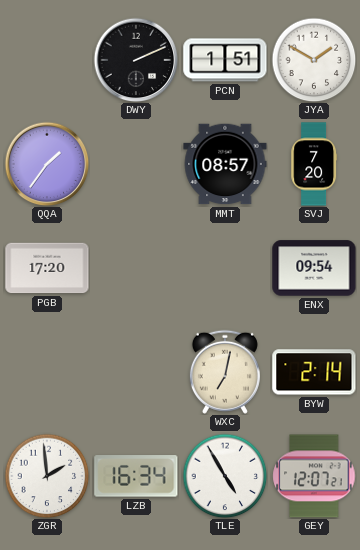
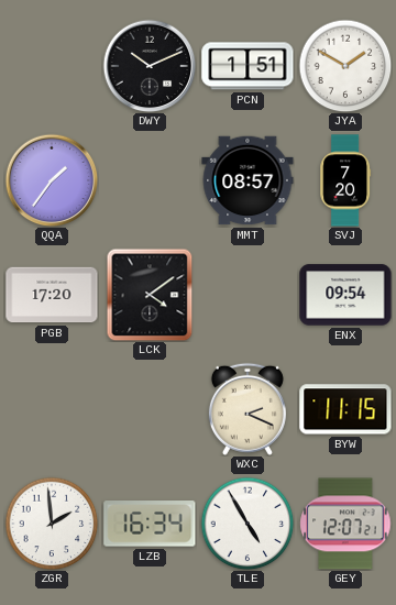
DWY: 2:11 -> 10:11
LCK: none -> 4:09
WXC: 7:02 -> 2:19
BYW: 2:14 -> 11:15
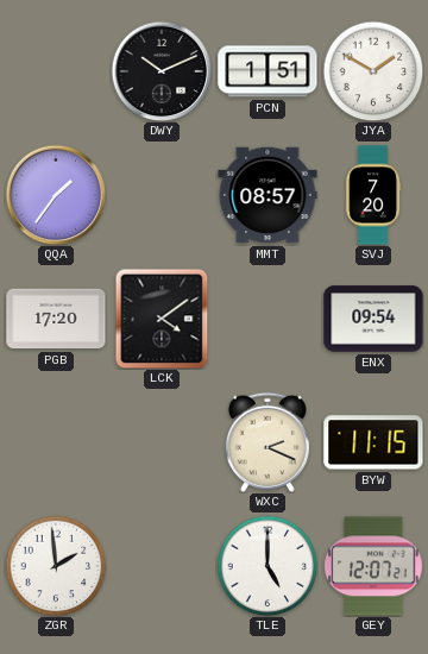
LZB: 16:34 -> none
TLE: 4:55 -> 5:00
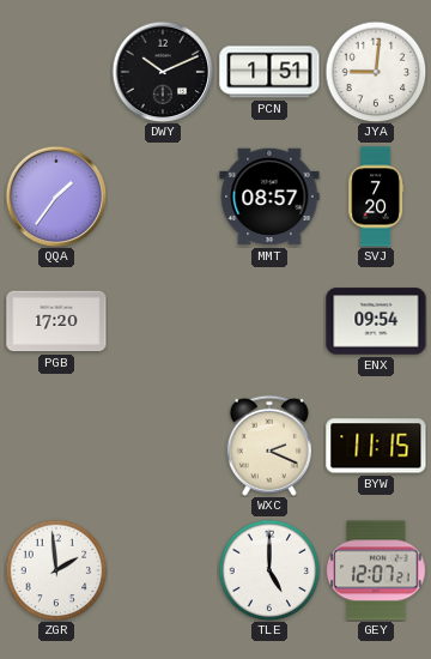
JYA: 1:50 -> 9:01
LCK: 4:09 -> none
